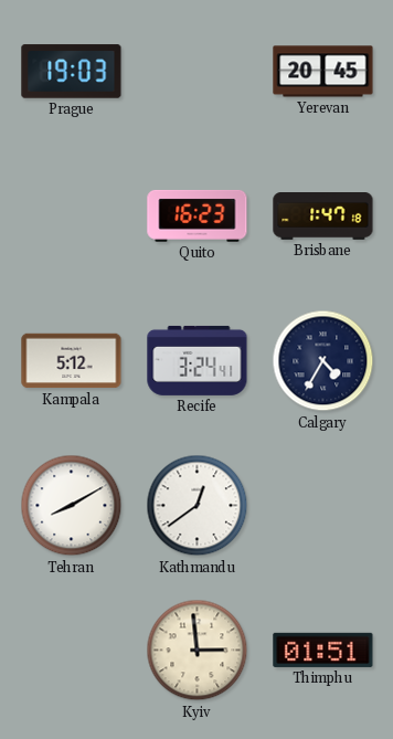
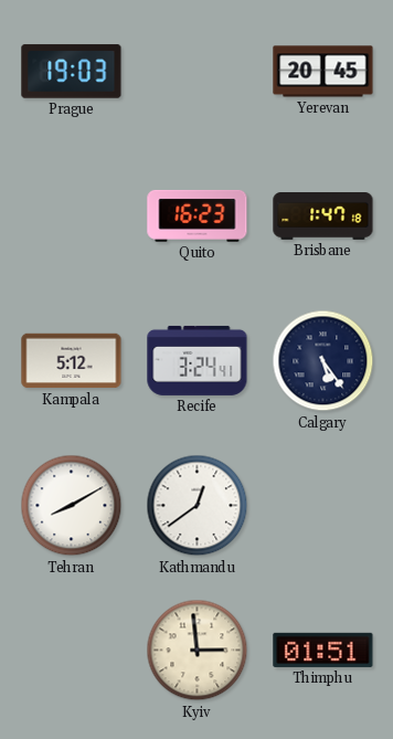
Calgary: 4:35 -> 5:24
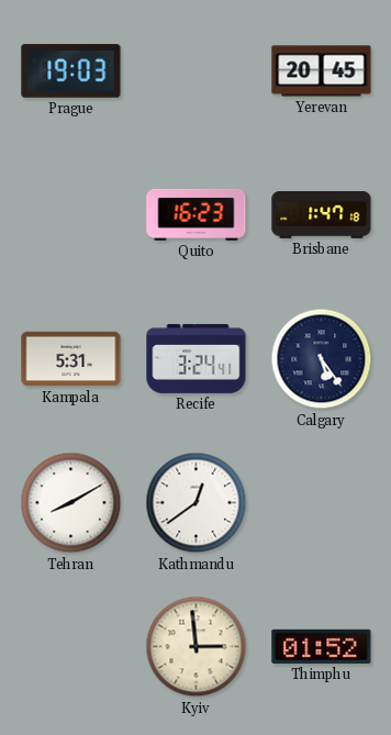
Kampala: 5:12 -> 5:31
Thimphu: 01:51 -> 01:52
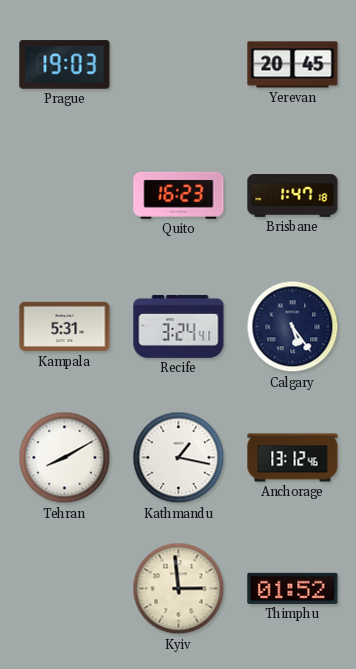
Kathmandu: 12:39 -> 1:17
Anchorage: none -> 13:12
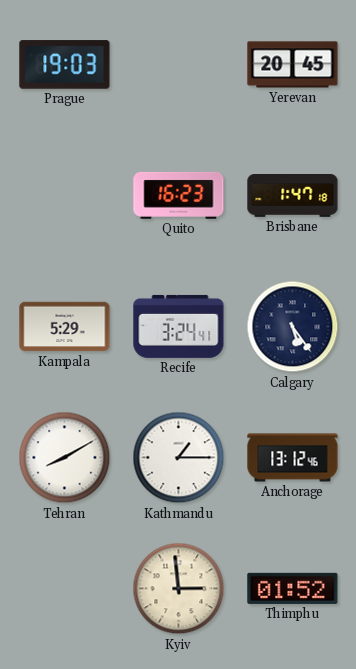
Kampala: 5:31 -> 5:29
Kathmandu: 1:17 -> 1:15
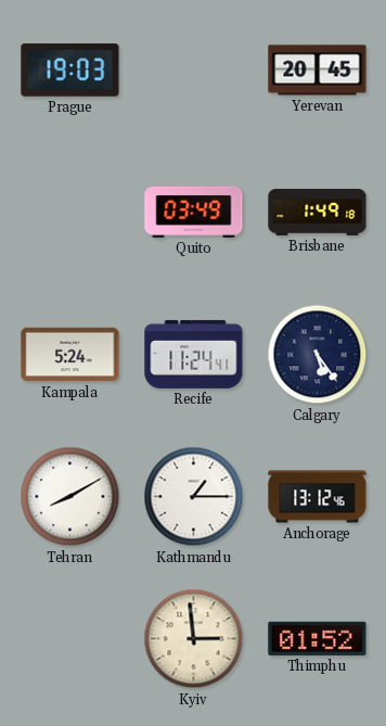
Quito: 16:23 -> 03:49
Brisbane: 1:47 -> 1:49
Kampala: 5:29 -> 5:24
Recife: 3:24 -> 11:24
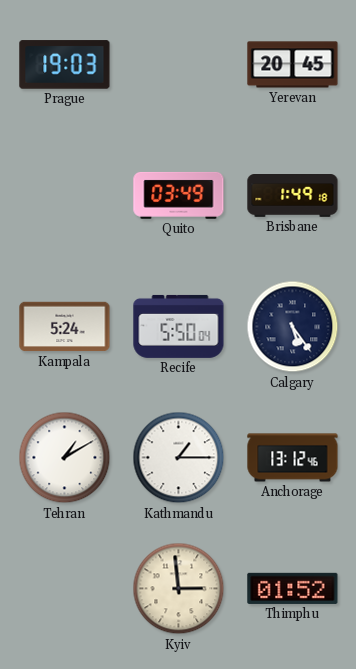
Recife: 11:24 -> 5:50
Tehran: 8:10 -> 1:10
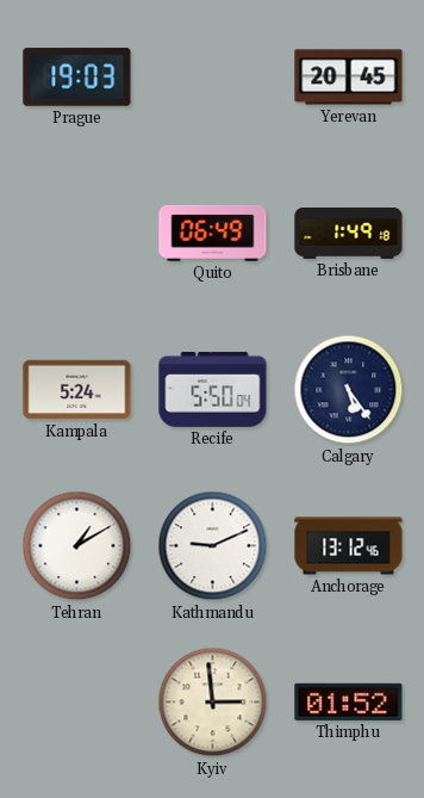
Quito: 03:49 -> 06:49
Kathmandu: 1:15 -> 9:11
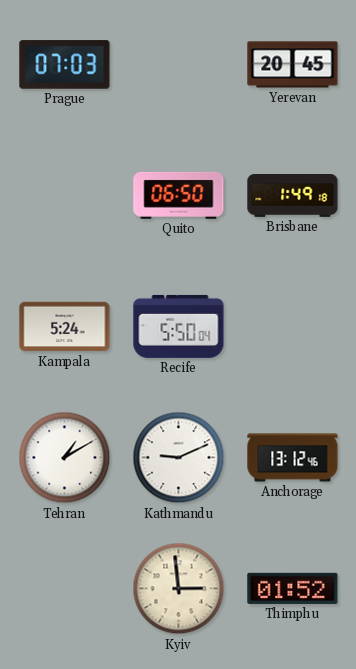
Prague: 19:03 -> 07:03
Quito: 06:49 -> 06:50
Calgary: 5:24 -> none
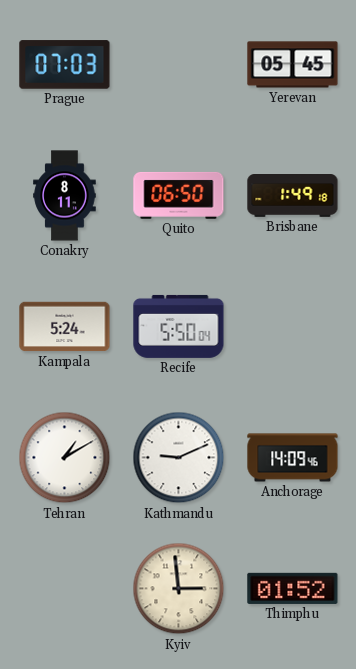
Yerevan: 20:45 -> 05:45
Conakry: none -> 8:11
Anchorage: 13:12 -> 14:09
